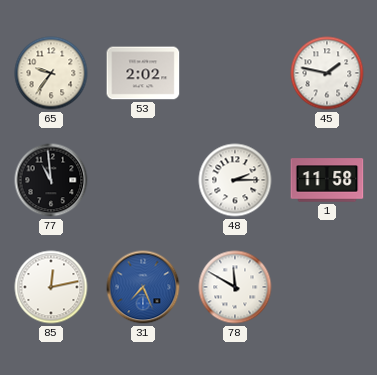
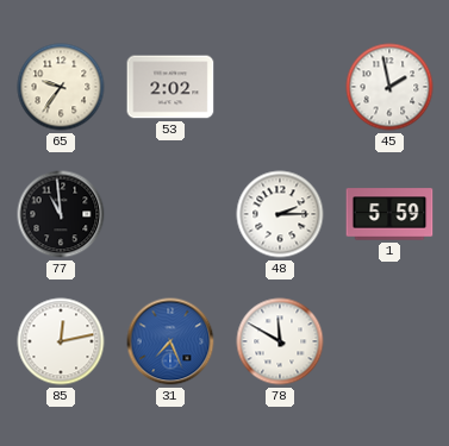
45: 1:47 -> 1:58
1: 11:58 -> 5:59
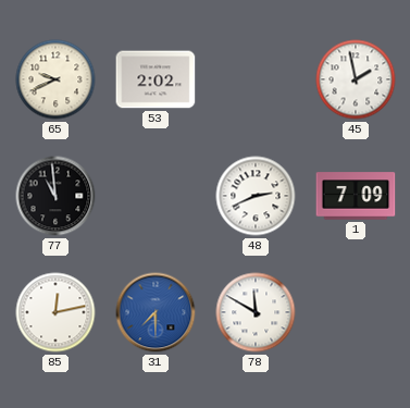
65: 9:36 -> 9:41
48: 2:15 -> 2:41
1: 5:59 -> 7:09
31: 7:26 -> 7:30
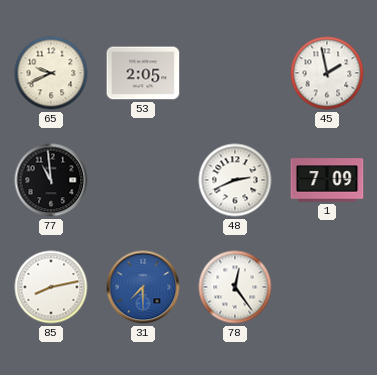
53: 2:02 -> 2:05
85: 12:13 -> 8:13
78: 11:50 -> 12:24
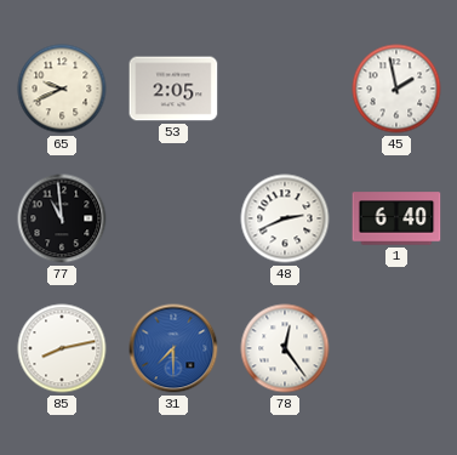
1: 7:09 -> 6:40
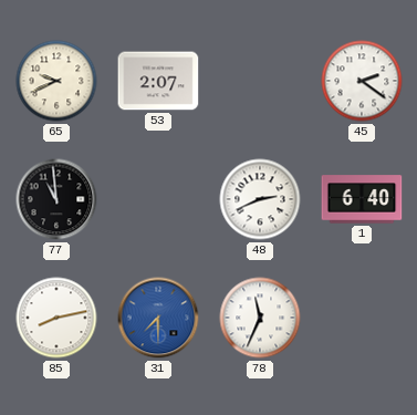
53: 2:05 -> 2:07
45: 1:58 -> 2:21
78: 12:24 -> 11:34
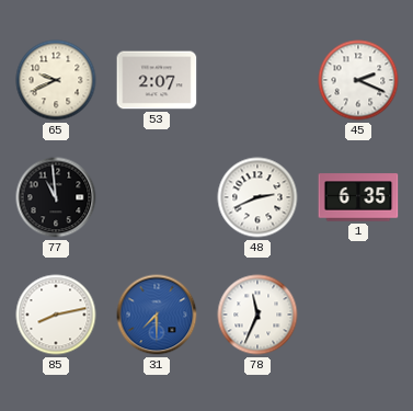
45: 2:21 -> 2:19
1: 6:40 -> 6:35
